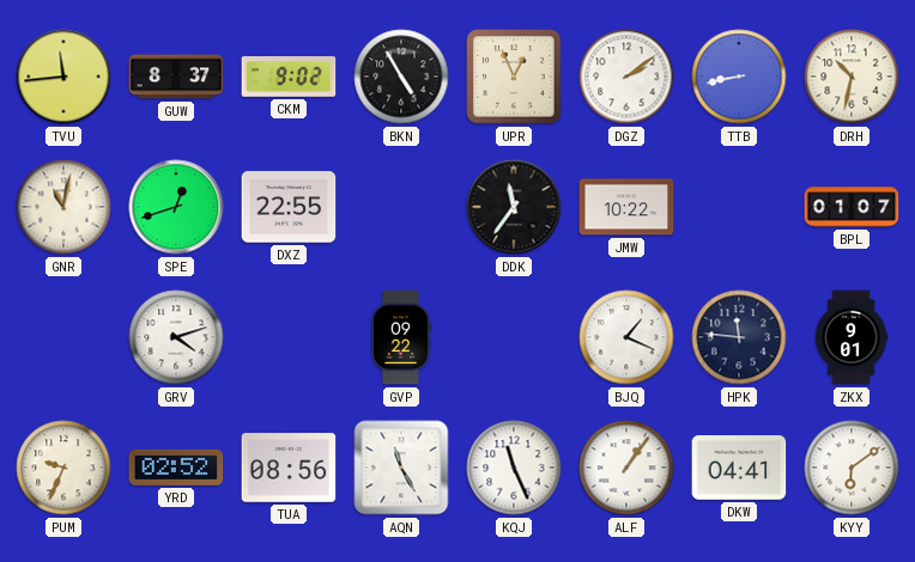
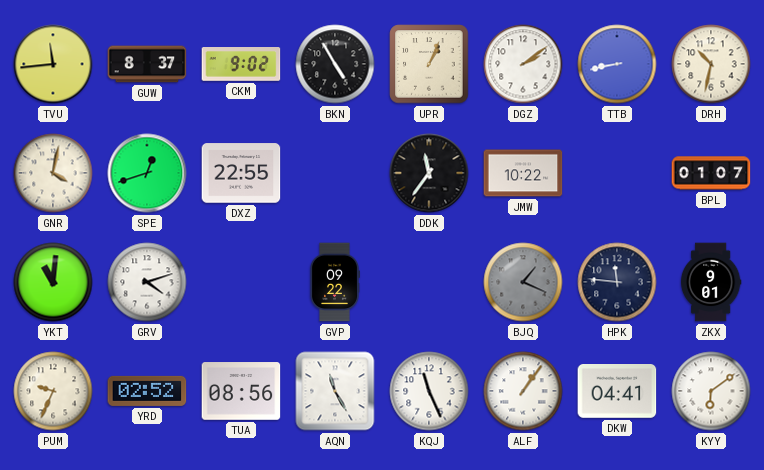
UPR: 12:56 -> 1:04
GNR: 11:02 -> 4:02
YKT: none -> 11:01
BJQ dial: white -> grey
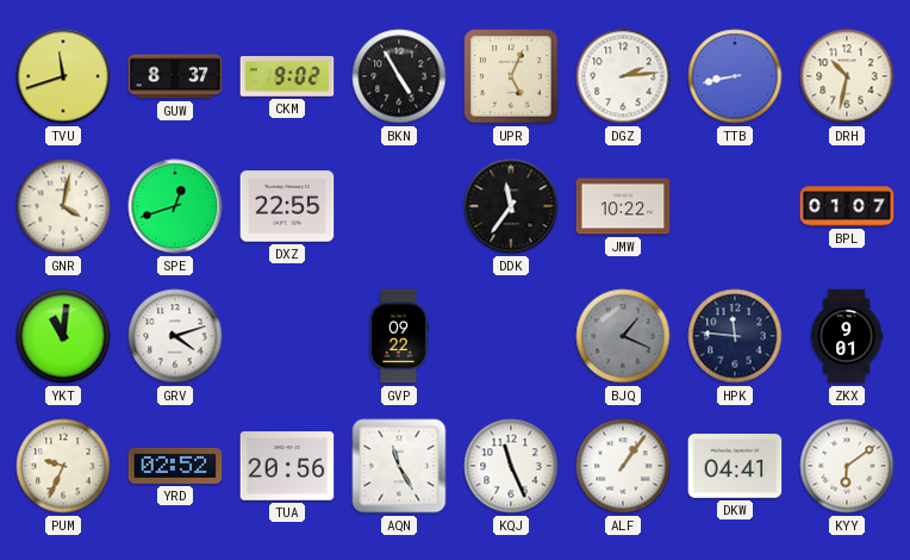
TVU: 11:44 -> 11:42
UPR: 1:04 -> 5:04
DGZ: 2:09 -> 2:14
TUA: 08:56 -> 20:56
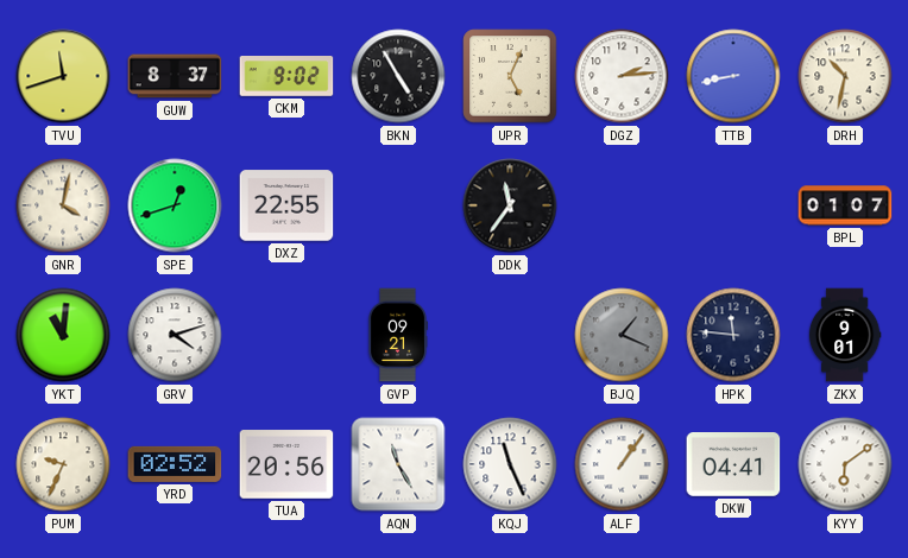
JMW: 10:22 -> none
GVP: 09:22 -> 09:21
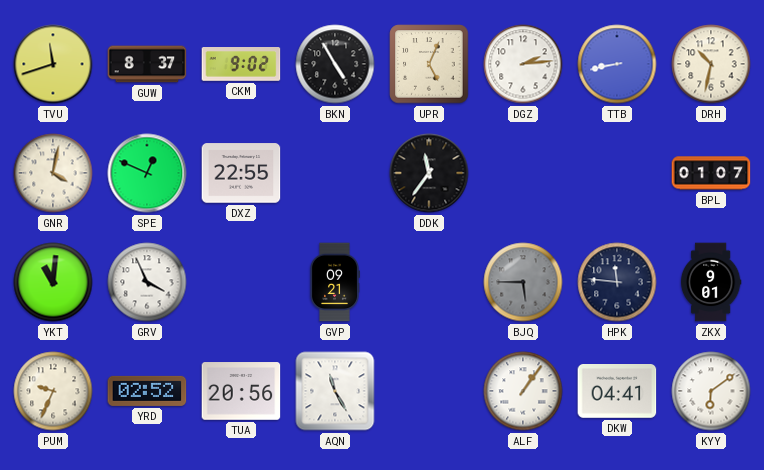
SPE: 12:42 -> 12:49
GRV: 4:12 -> 3:56
BJQ: 1:19 -> 5:45
KQJ: 11:26 -> none
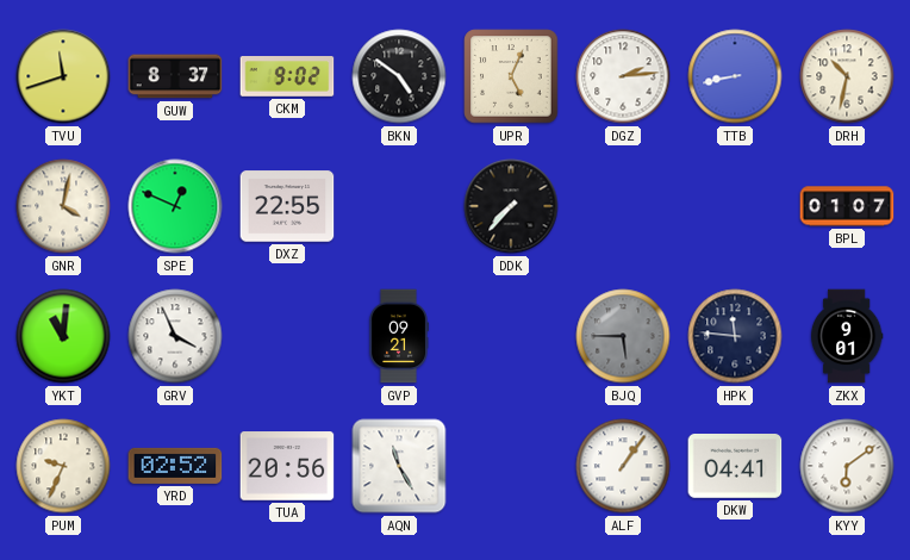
BKN: 4:55 -> 4:51
DDK: 11:36 -> 7:37
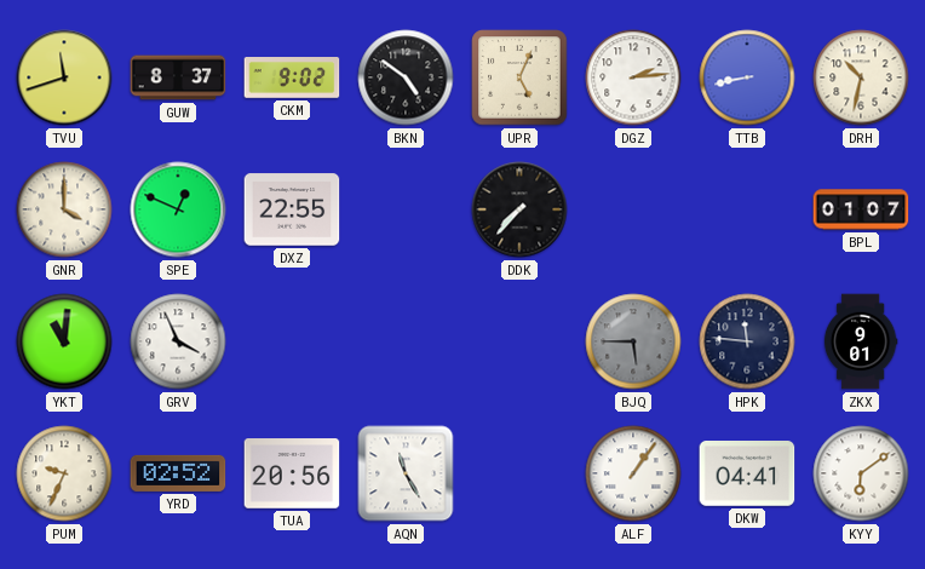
GNR: 4:02 -> 4:00
GVP: 09:21 -> none
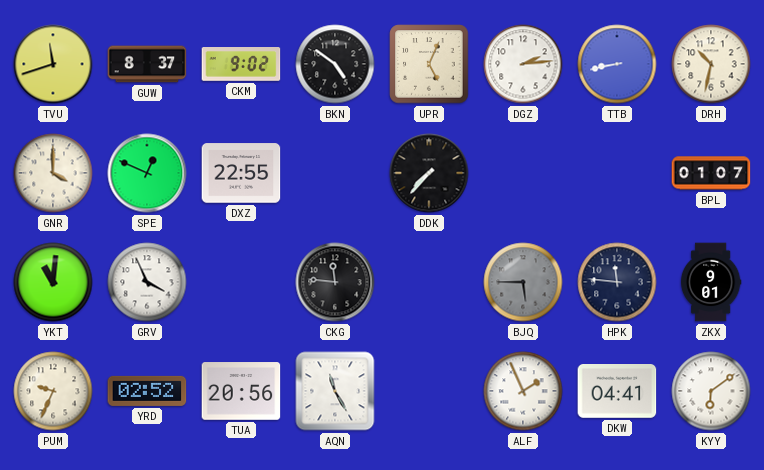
CKG: none -> 11:46
ALF: 1:06 -> 1:56
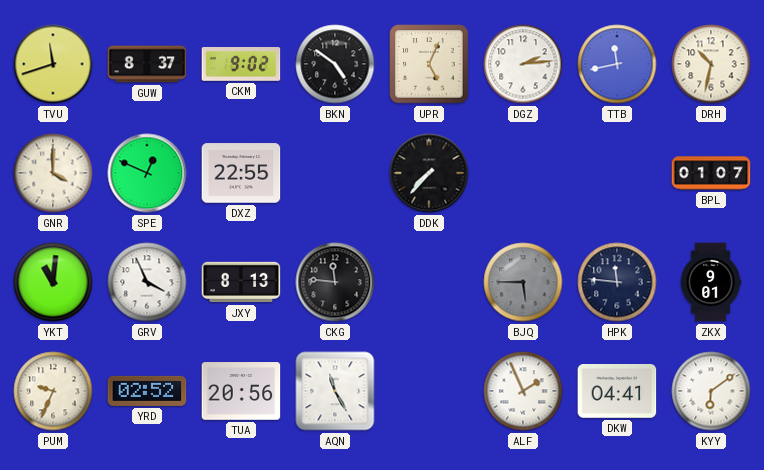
TTB: 8:43 -> 11:43
JXY: none -> 8:13
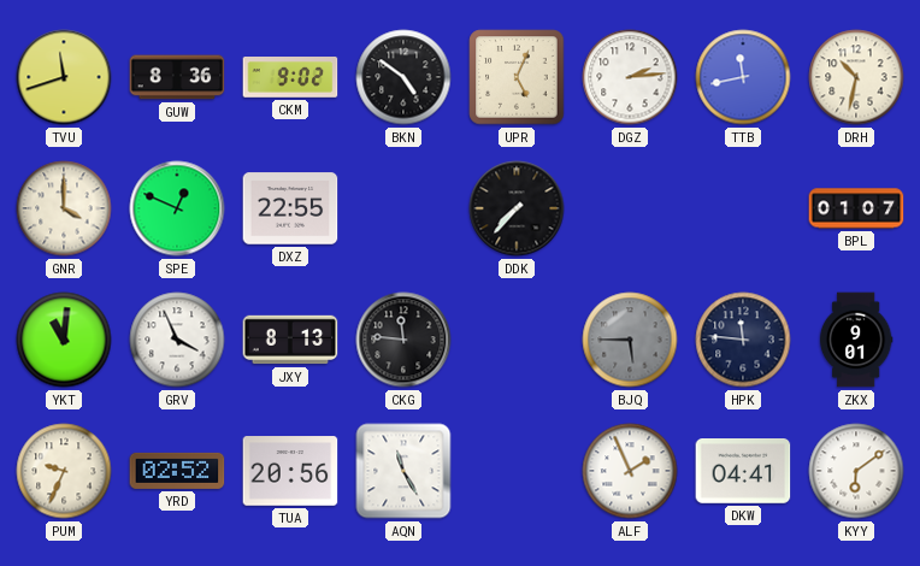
GUW: 8:37 -> 8:36
